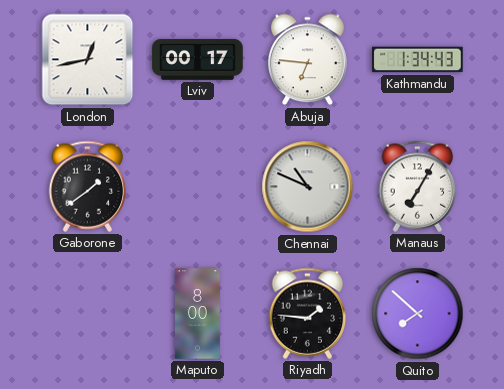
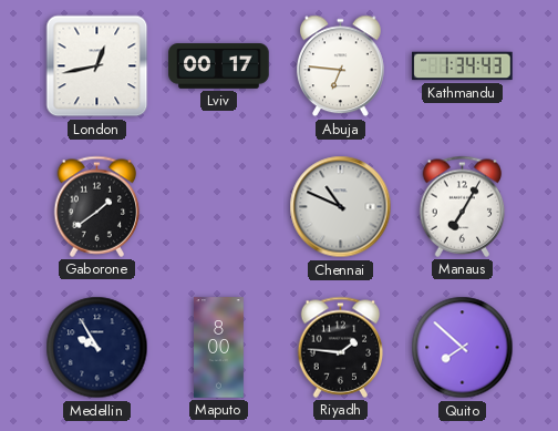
Medellin: none -> 9:55
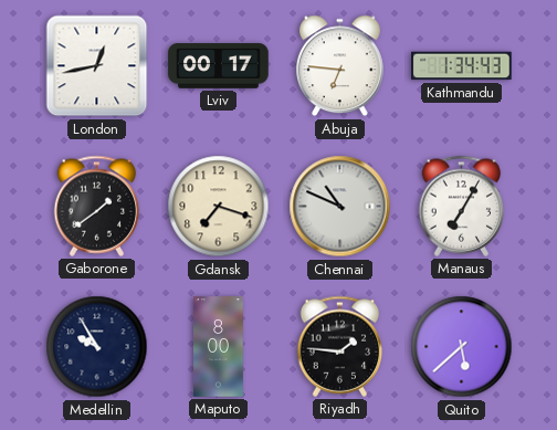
Gdansk: none -> 7:18
Quito: 7:52 -> 5:38
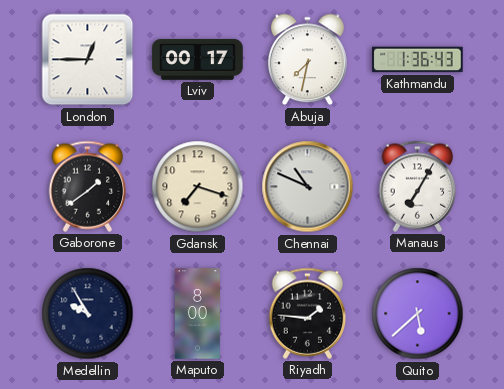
London: 12:43 -> 12:45
Abuja: 6:46 -> 7:32
Kathmandu: 1:34 -> 1:36
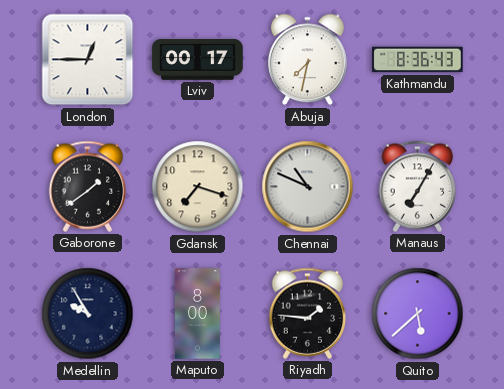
Kathmandu: 1:36 -> 8:36
